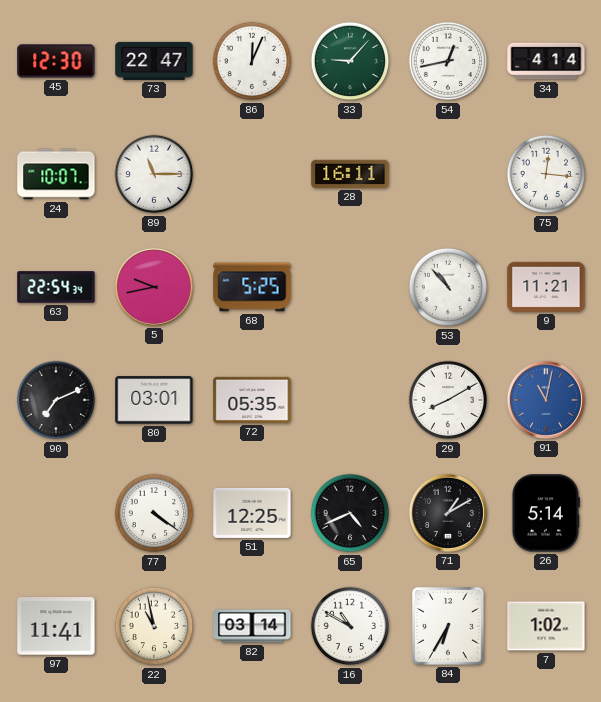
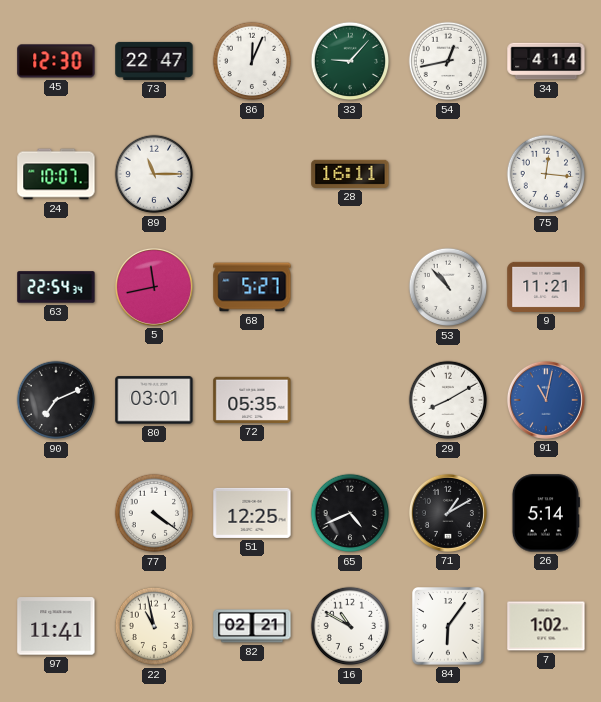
5: 9:43 -> 11:43
68: 5:25 -> 5:27
82: 03:14 -> 02:21
84: 6:35 -> 6:06
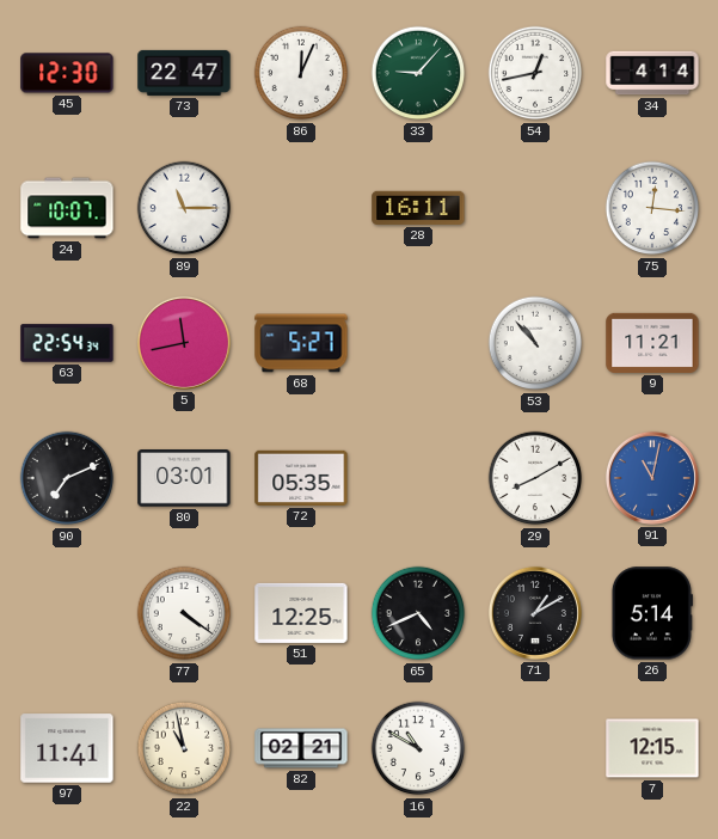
84: 6:06 -> none
7: 1:02 -> 12:15
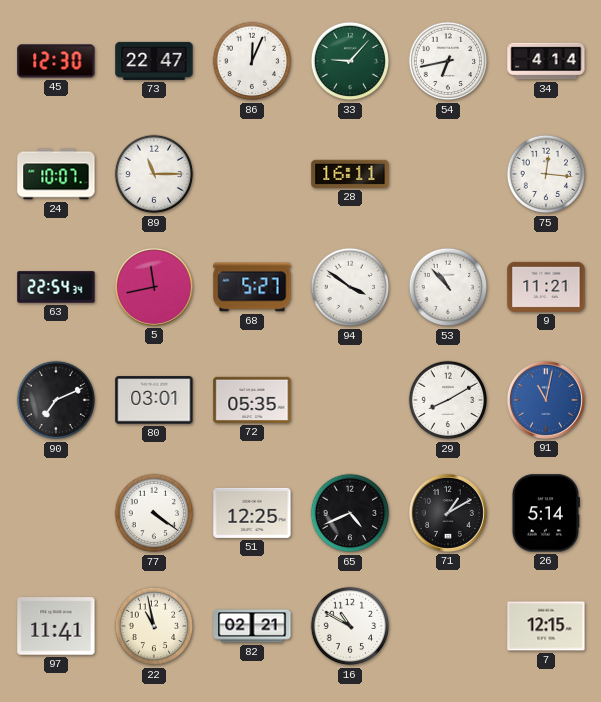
54: 12:43 -> 6:43
94: none -> 3:51
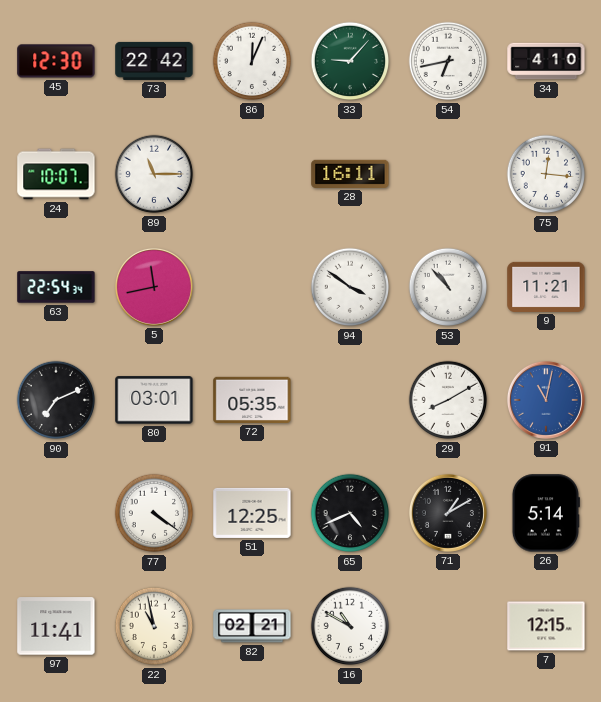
73: 22:47 -> 22:42
34: 4:14 -> 4:10
68: 5:27 -> none
